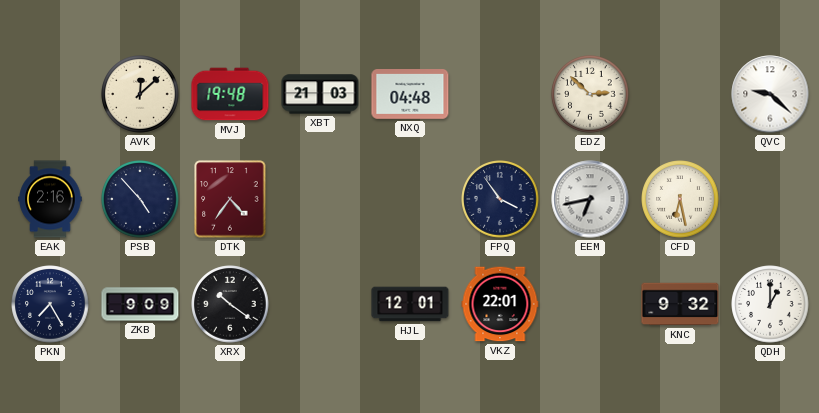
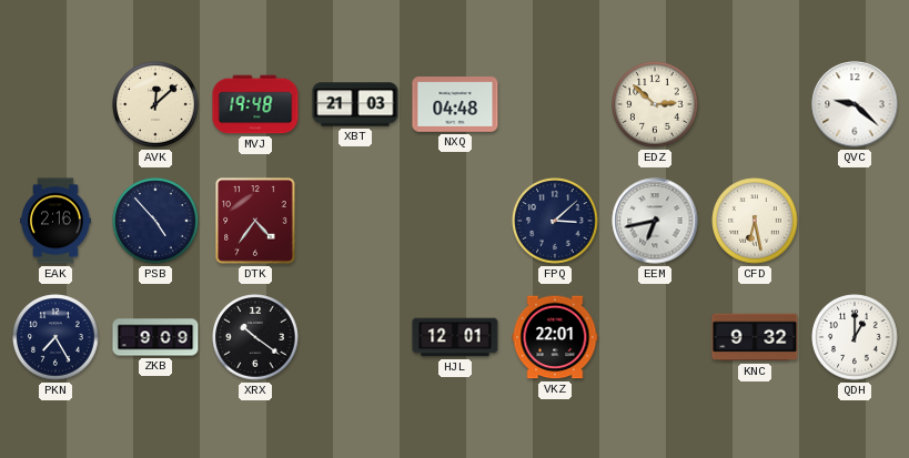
FPQ: 3:54 -> 3:08
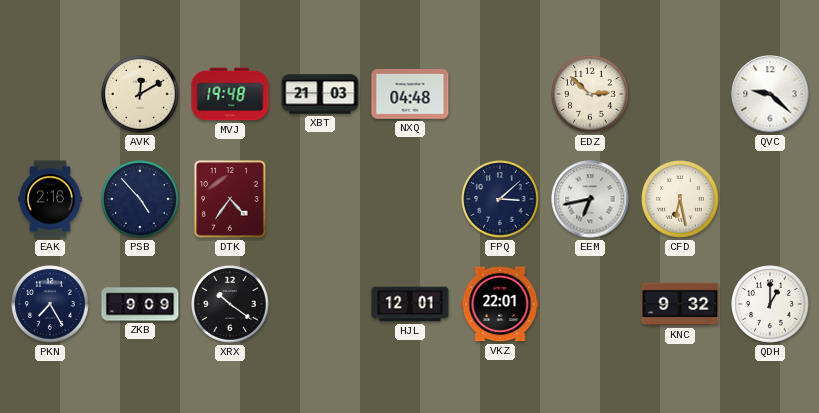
AVK: 12:08 -> 12:10
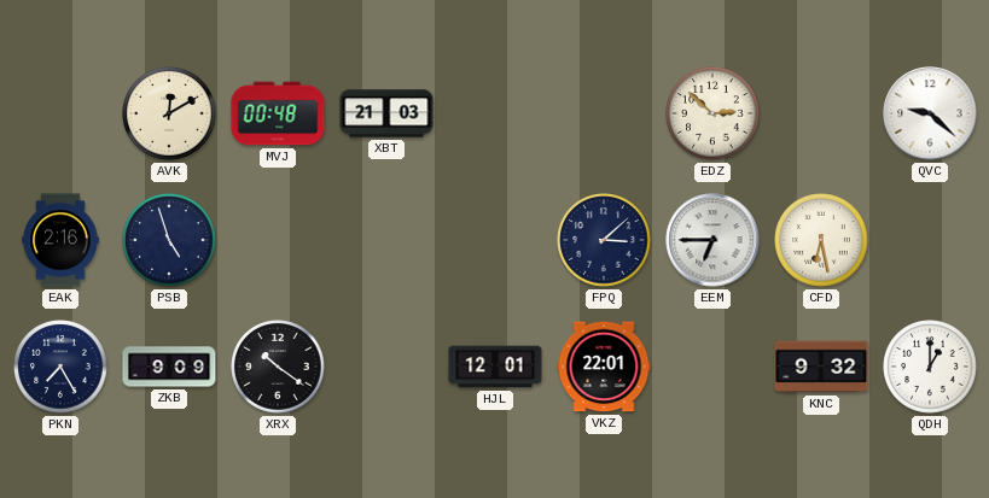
MVJ: 19:48 -> 00:48
NXQ: 04:48 -> none
PSB: 4:53 -> 4:57
DTK: 4:36 -> none
EEM: 6:43 -> 6:45
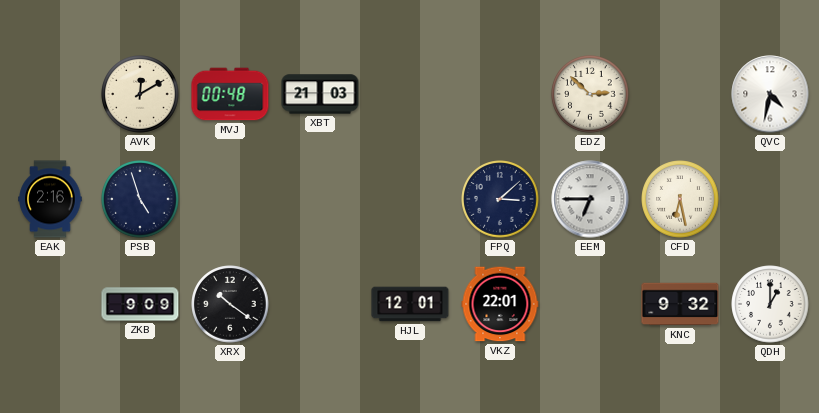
QVC: 9:22 -> 4:32
PKN: 7:25 -> none
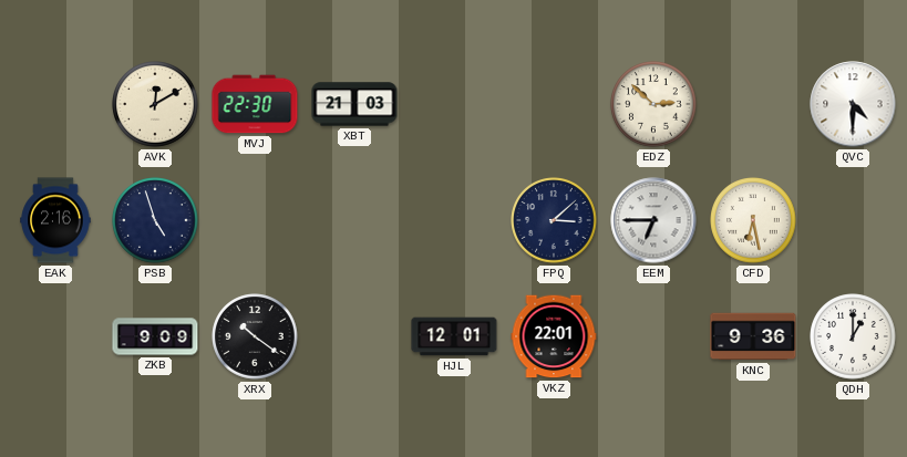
MVJ: 00:48 -> 22:30
QVC: 4:32 -> 4:30
KNC: 9:32 -> 9:36
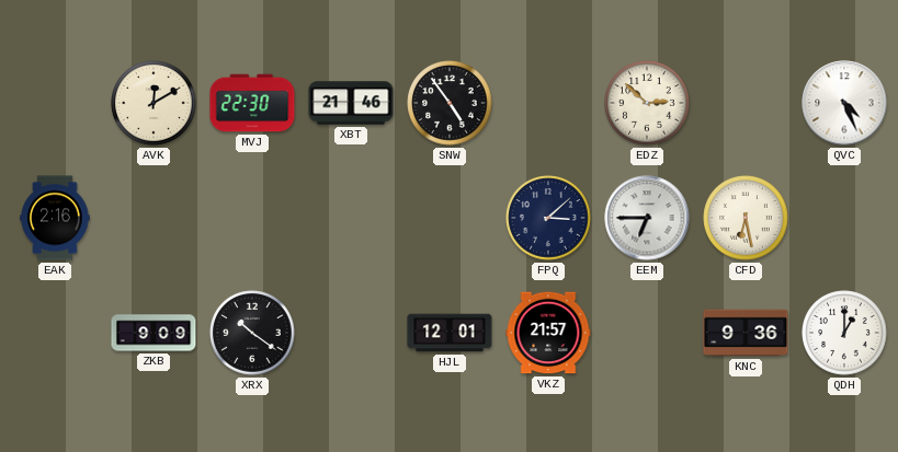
XBT: 21:03 -> 21:46
SNW: none -> 4:54
QVC: 4:30 -> 4:26
PSB: 4:57 -> none
VKZ: 22:01 -> 21:57
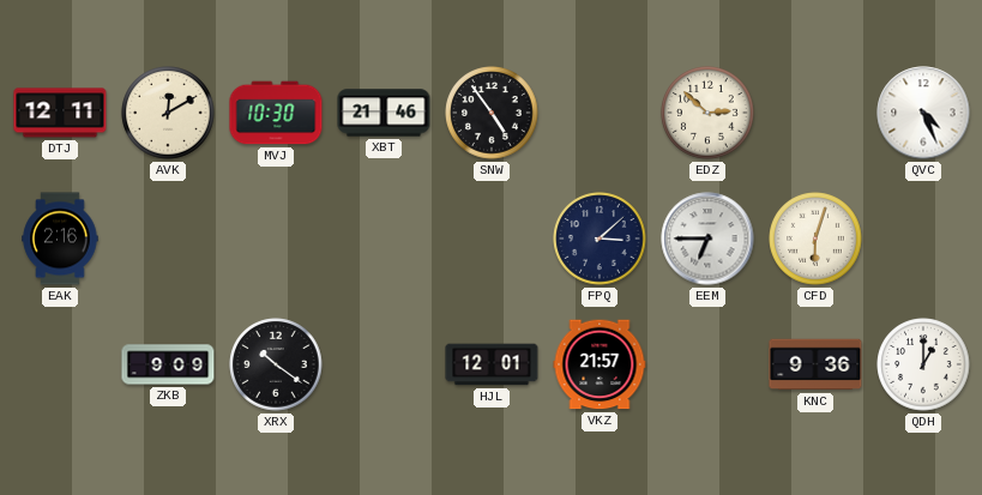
DTJ: none -> 12:11
MVJ: 22:30 -> 10:30
CFD: 6:28 -> 6:03
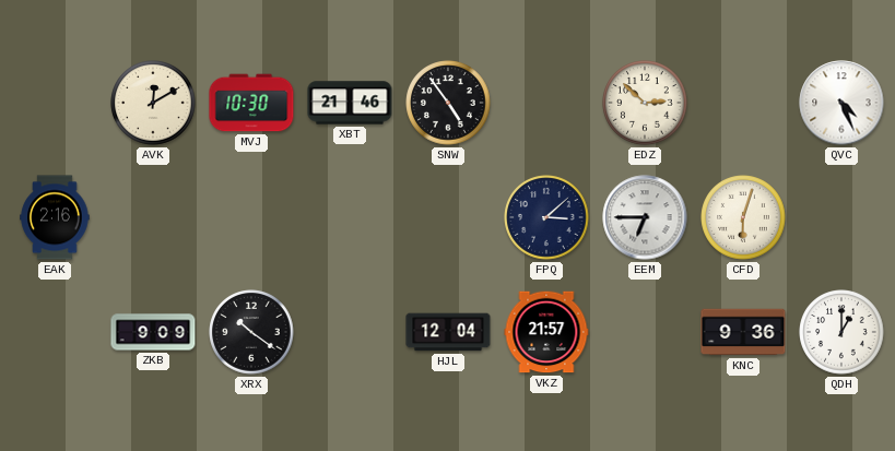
DTJ: 12:11 -> none
HJL: 12:01 -> 12:04
